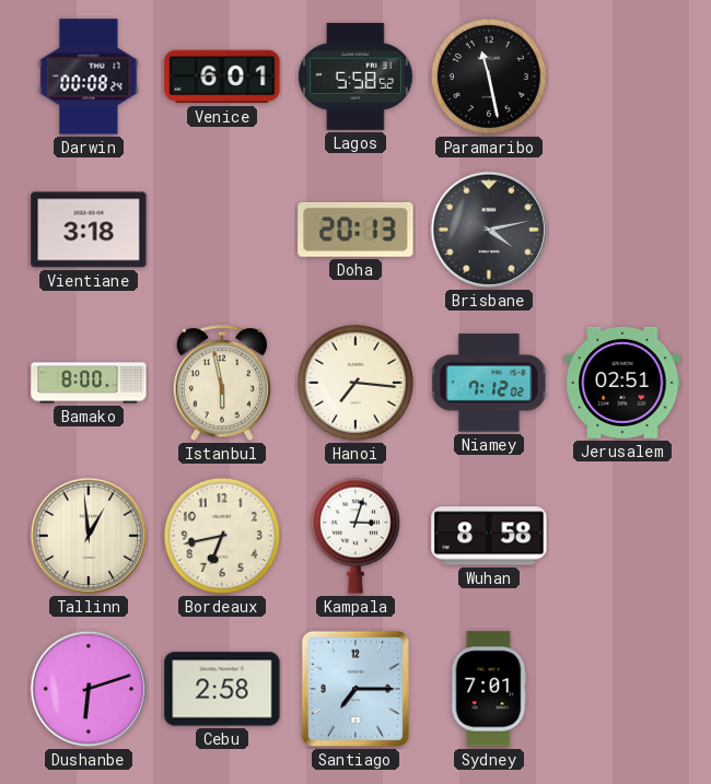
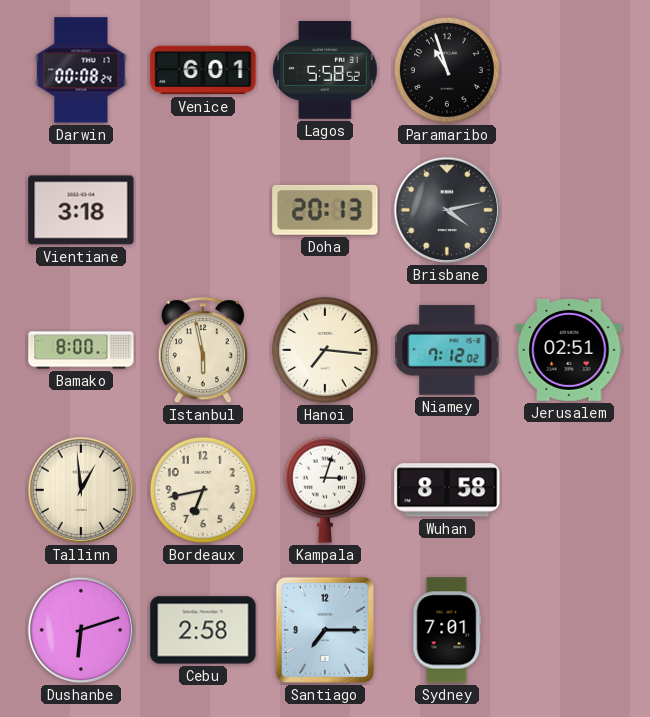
Paramaribo: 11:28 -> 10:57
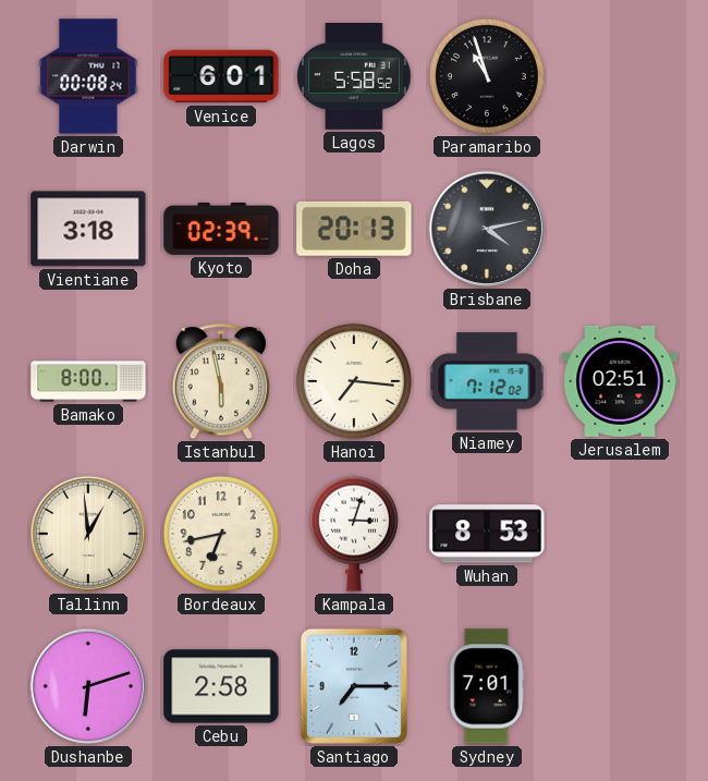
Kyoto: none -> 02:39
Wuhan: 8:58 -> 8:53
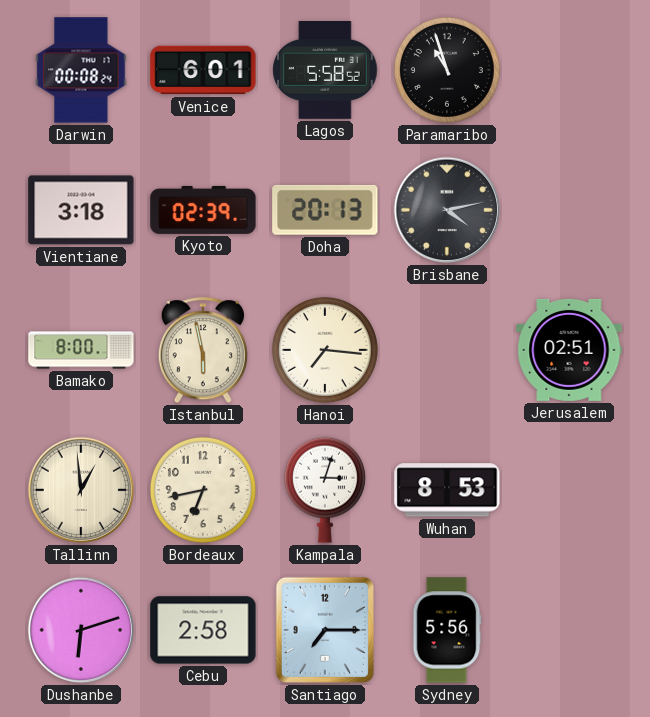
Niamey: 7:12 -> none
Sydney: 7:01 -> 5:56
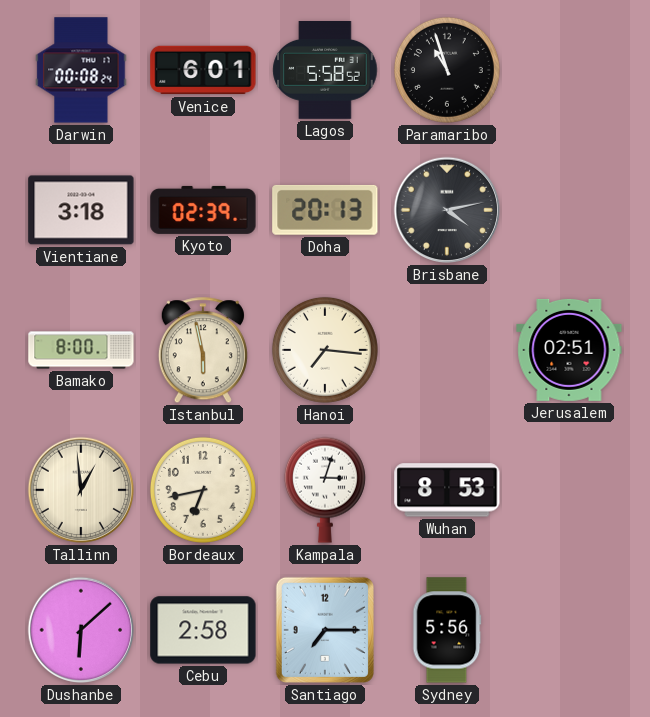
Dushanbe: 6:12 -> 6:08
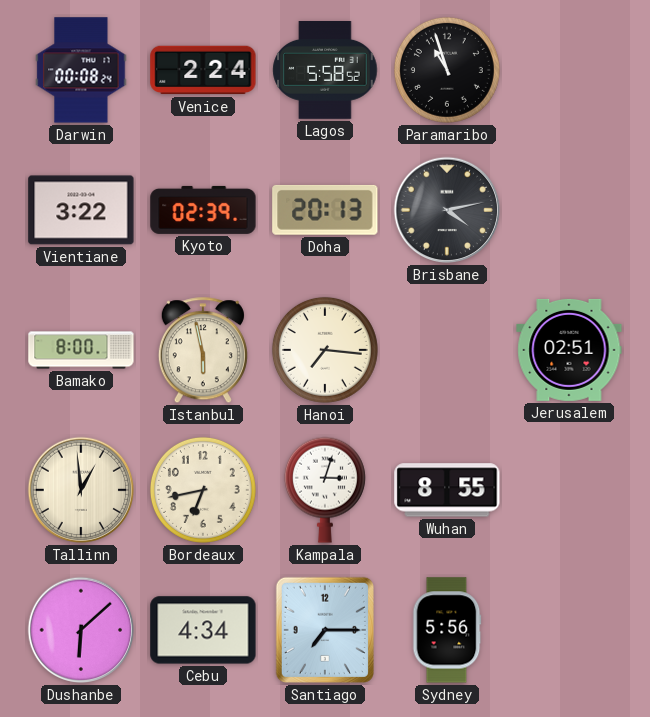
Venice: 6:01 -> 2:24
Vientiane: 3:18 -> 3:22
Wuhan: 8:53 -> 8:55
Cebu: 2:58 -> 4:34
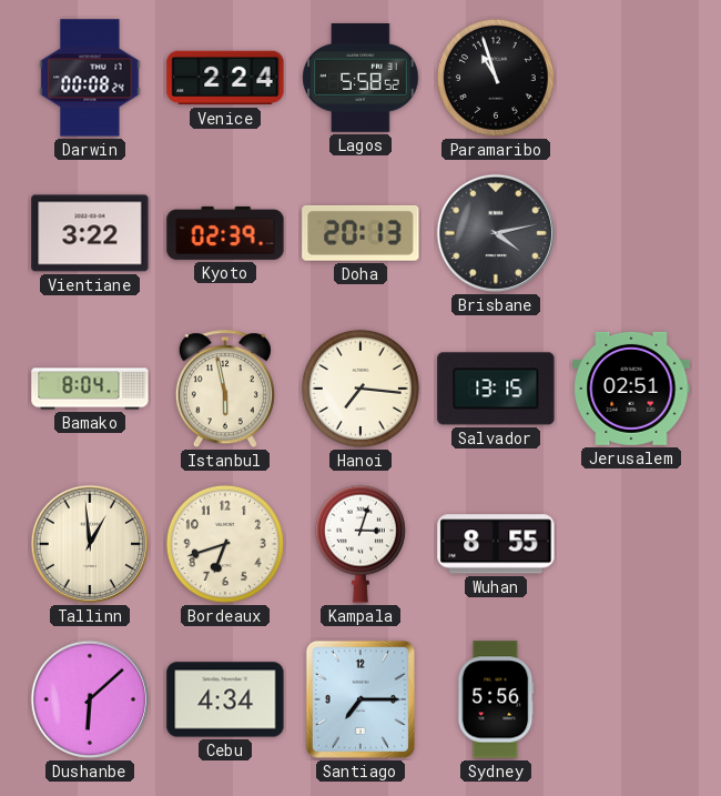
Bamako: 8:00 -> 8:04
Salvador: none -> 13:15
Bordeaux: 6:43 -> 6:42
